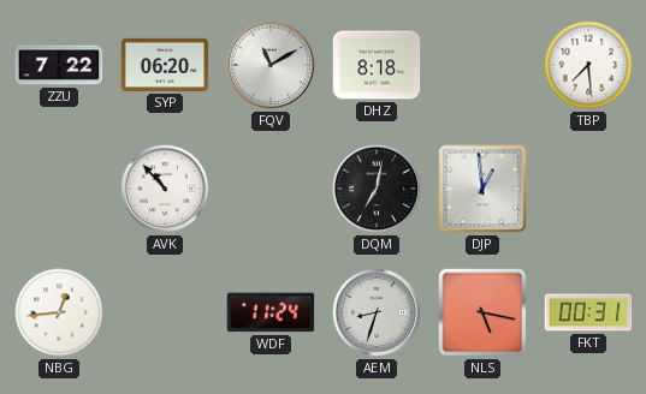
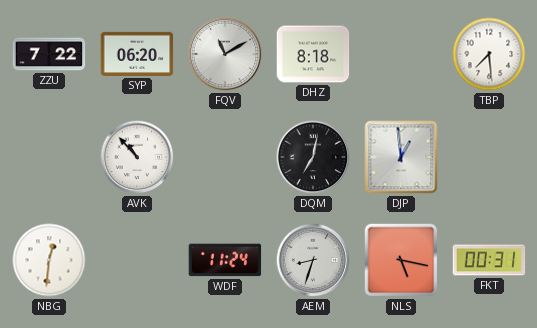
NBG: 12:44 -> 12:31
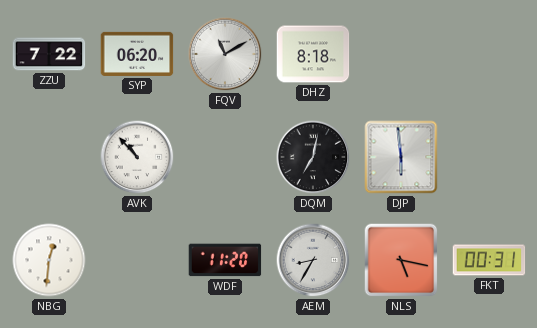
TBP: 7:29 -> none
DJP: 12:59 -> 5:59
WDF: 11:24 -> 11:20
AEM: 8:33 -> 8:35
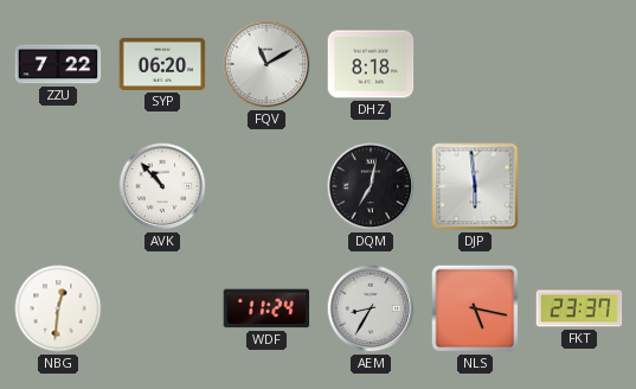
WDF: 11:20 -> 11:24
FKT: 00:31 -> 23:37
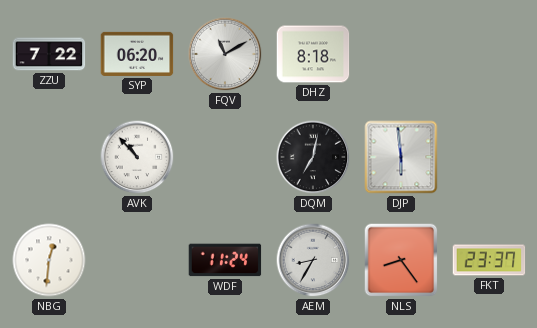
NLS: 5:17 -> 8:24
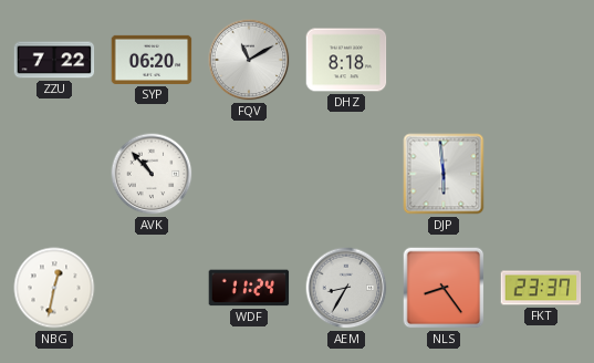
DQM: 7:02 -> none
NBG: 12:31 -> 12:32
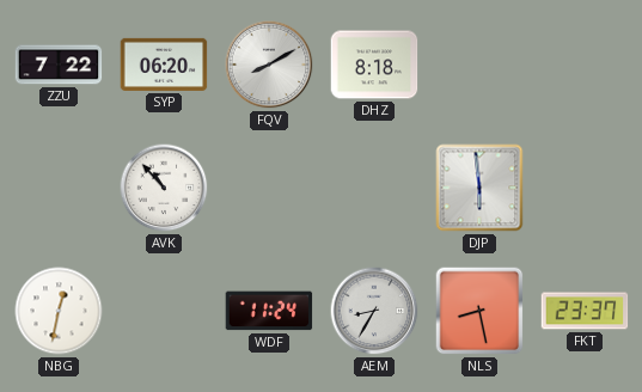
FQV: 11:10 -> 8:10
NLS: 8:24 -> 8:28
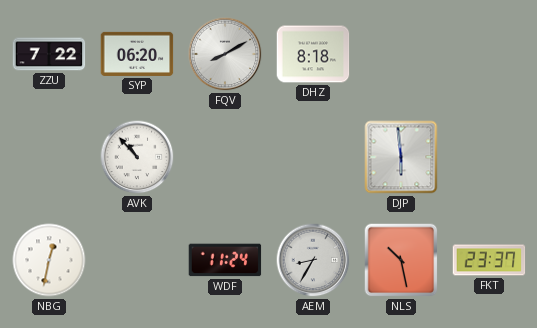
NLS: 8:28 -> 10:28
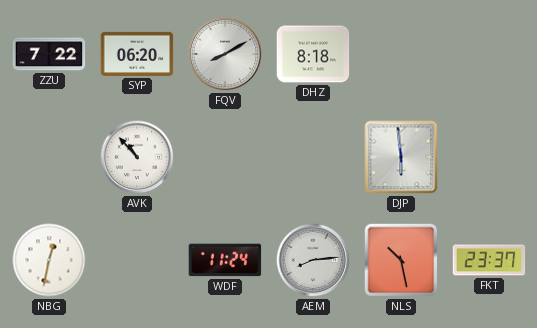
AEM: 8:35 -> 8:14
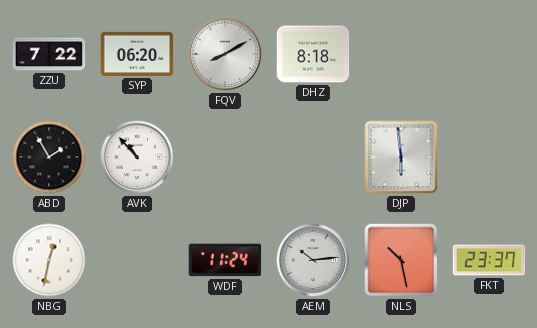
ABD: none -> 1:55
AEM: 8:14 -> 10:14
